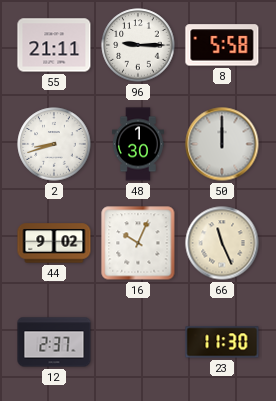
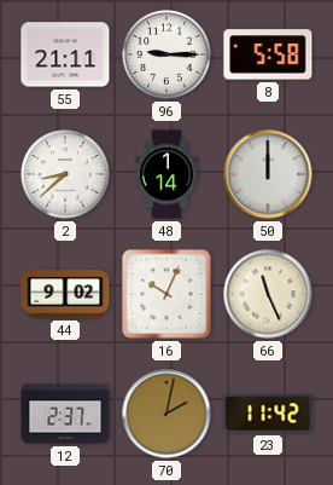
2: 8:42 -> 8:38
48: 1:30 -> 1:14
70: none -> 2:02
23: 11:30 -> 11:42
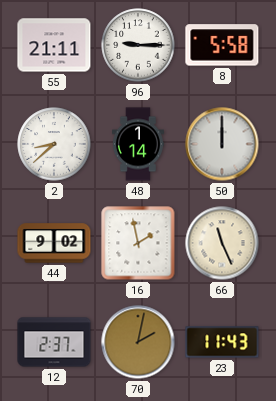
16: 10:04 -> 1:58
23: 11:42 -> 11:43
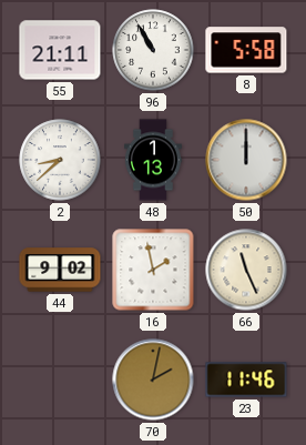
96: 9:15 -> 10:55
48: 1:14 -> 1:13
12: 2:37 -> none
23: 11:43 -> 11:46
